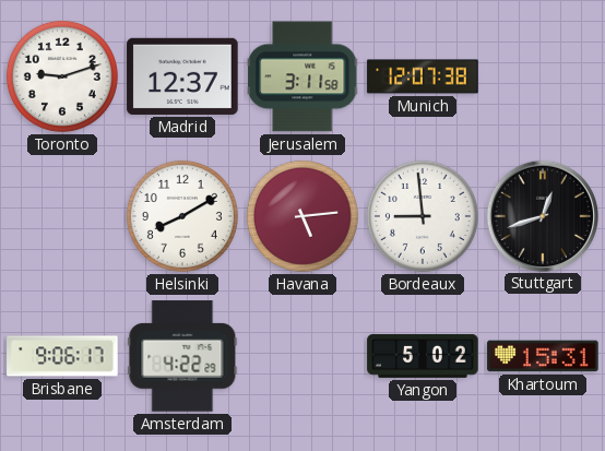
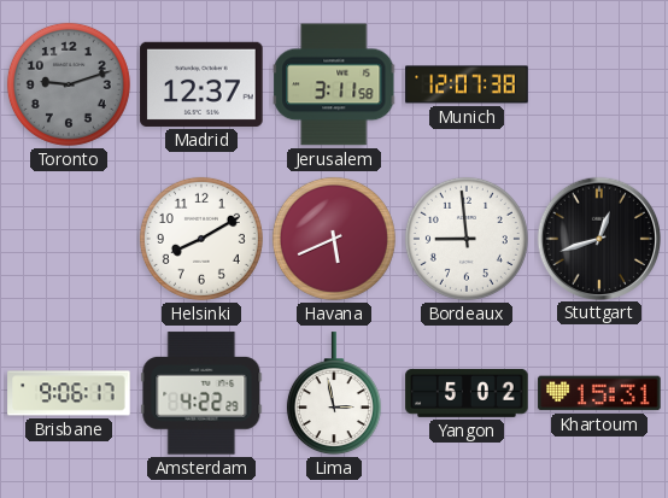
Toronto dial: white -> grey
Havana: 5:14 -> 5:41
Lima: none -> 2:58
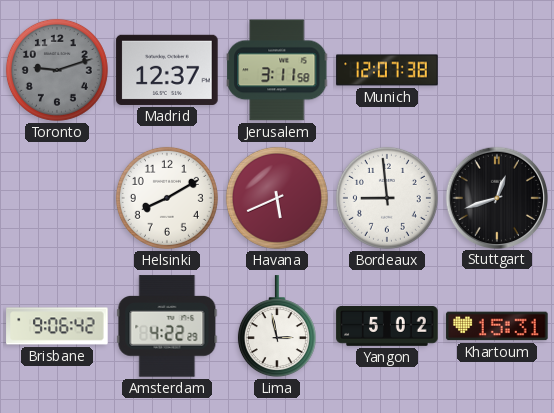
Brisbane: 9:06:17 -> 9:06:42
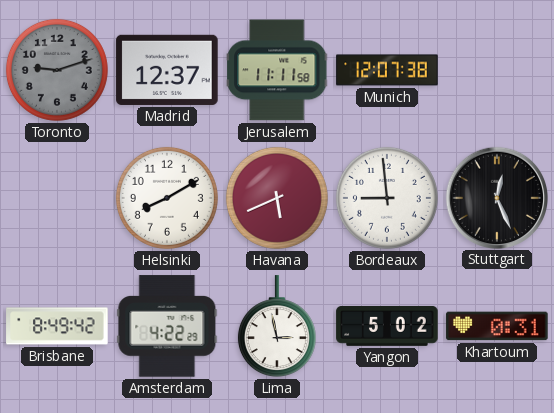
Jerusalem: 3:11 -> 11:11
Stuttgart: 12:42 -> 12:26
Brisbane: 9:06 -> 8:49
Khartoum: 15:31 -> 0:31
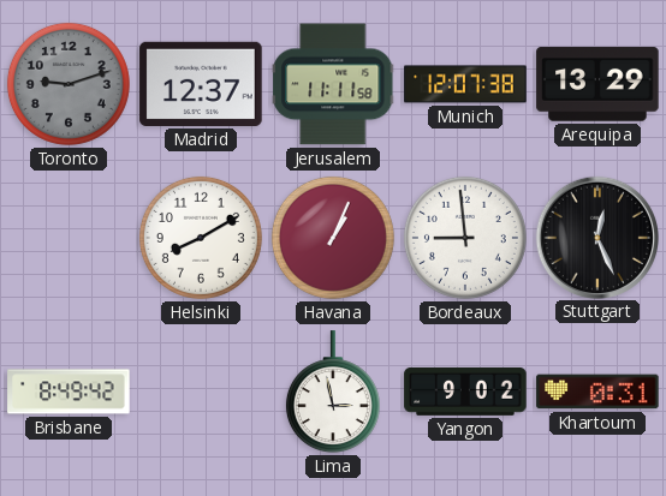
Arequipa: none -> 13:29
Havana: 5:41 -> 1:04
Amsterdam: 4:22 -> none
Yangon: 5:02 -> 9:02
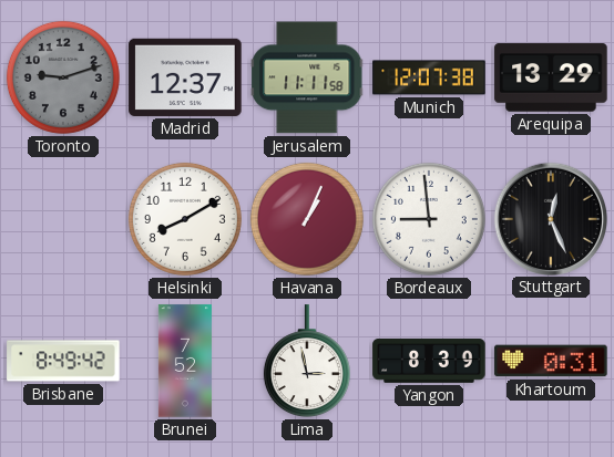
Brunei: none -> 7:52
Yangon: 9:02 -> 8:39
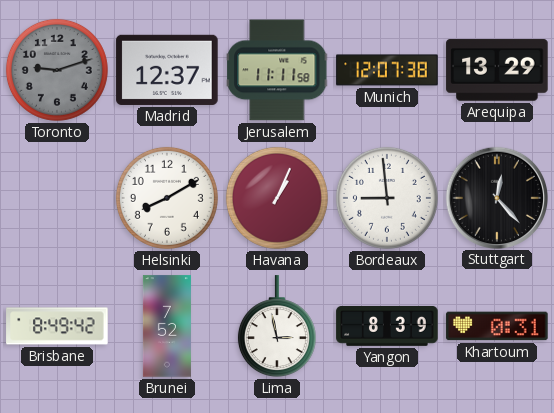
Stuttgart: 12:26 -> 12:23
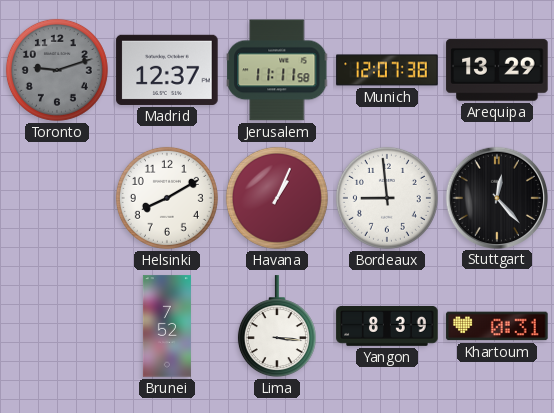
Brisbane: 8:49 -> none
Lima: 2:58 -> 3:16
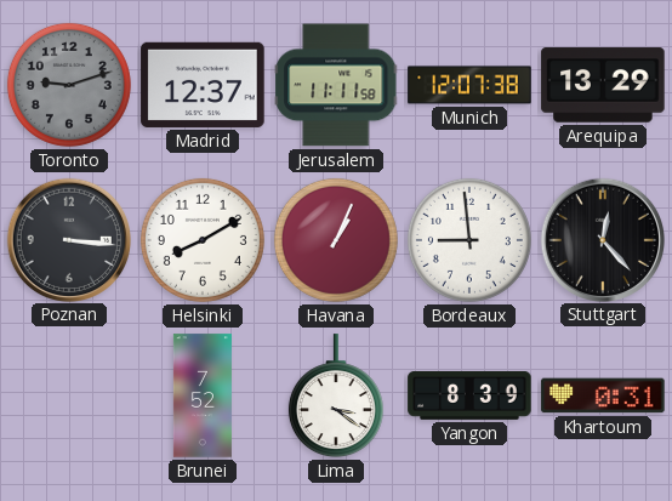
Poznan: none -> 3:16
Lima: 3:16 -> 3:21
